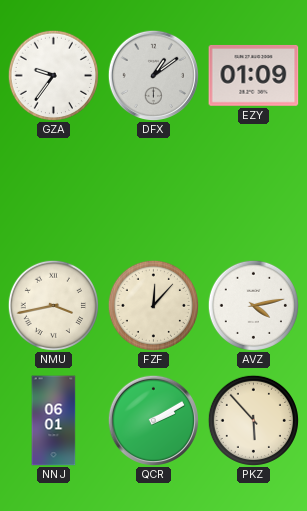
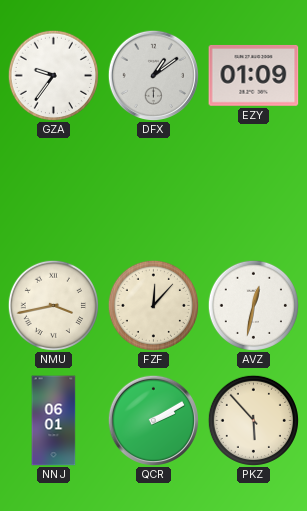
AVZ: 4:13 -> 12:32
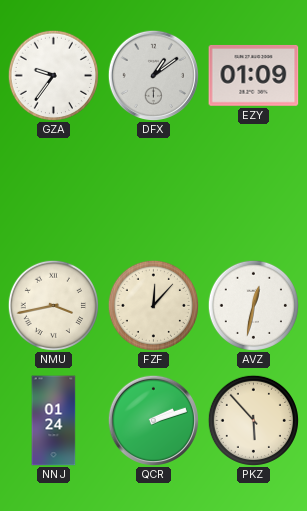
NNJ: 06:01 -> 01:24
QCR: 2:10 -> 2:12
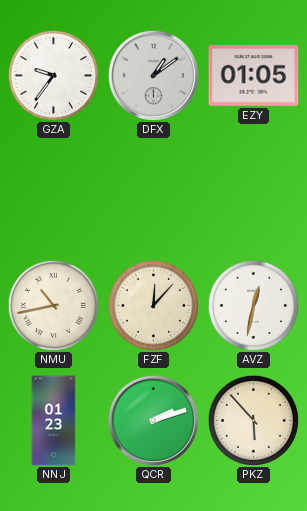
EZY: 01:09 -> 01:05
NMU: 3:43 -> 10:43
NNJ: 01:24 -> 01:23
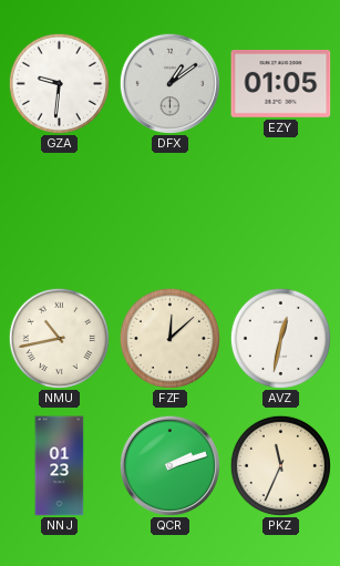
GZA: 9:36 -> 9:31
FZF: 12:07 -> 12:08
PKZ: 5:53 -> 11:34
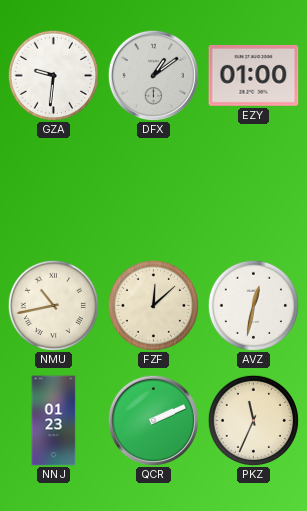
EZY: 01:05 -> 01:00
QCR: 2:12 -> 2:11
